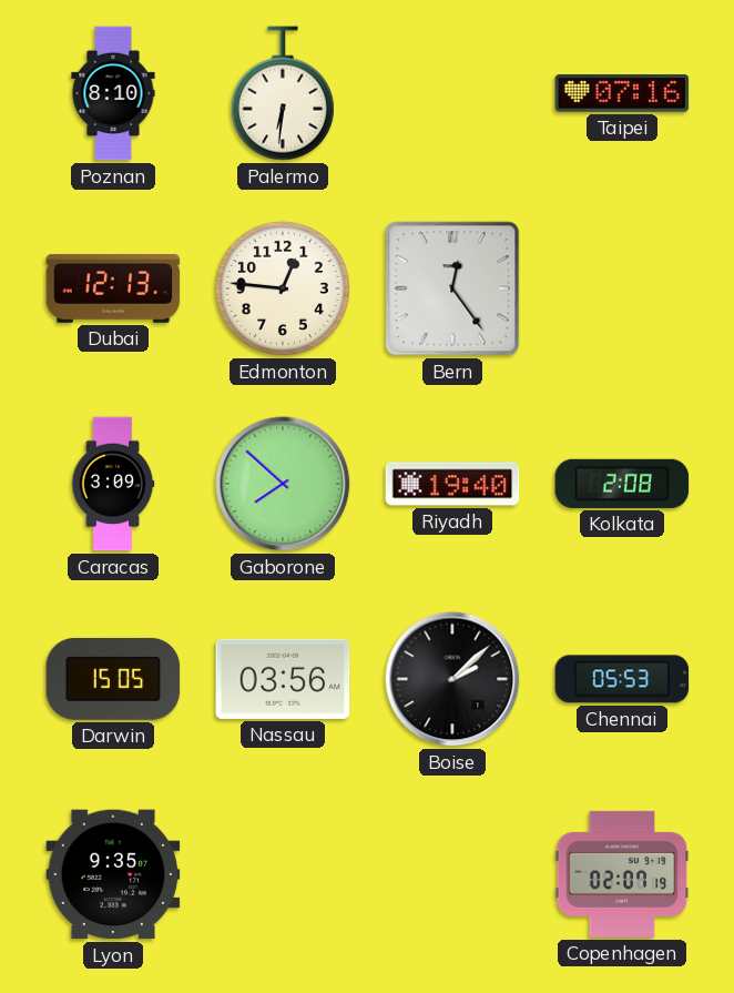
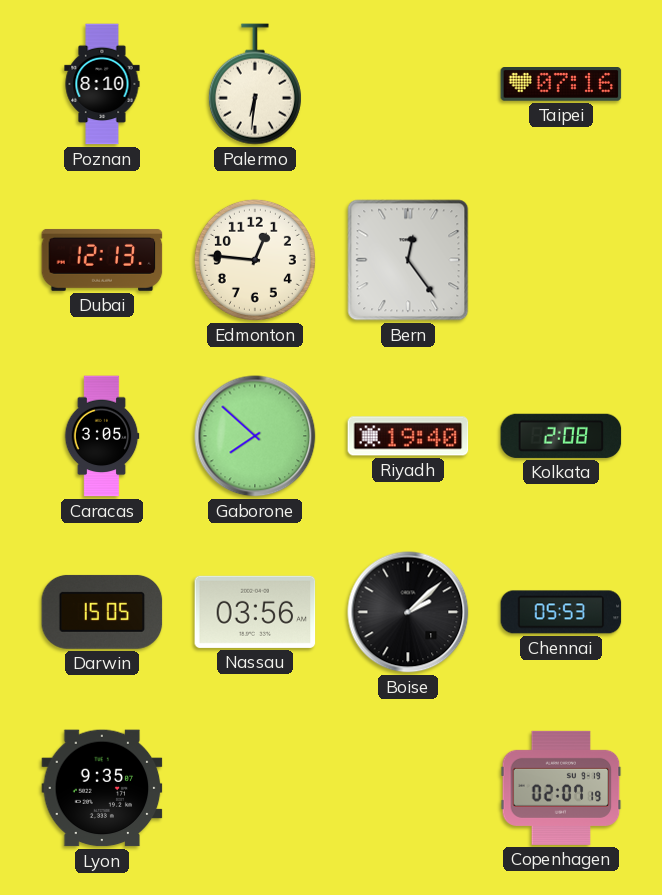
Caracas: 3:09 -> 3:05
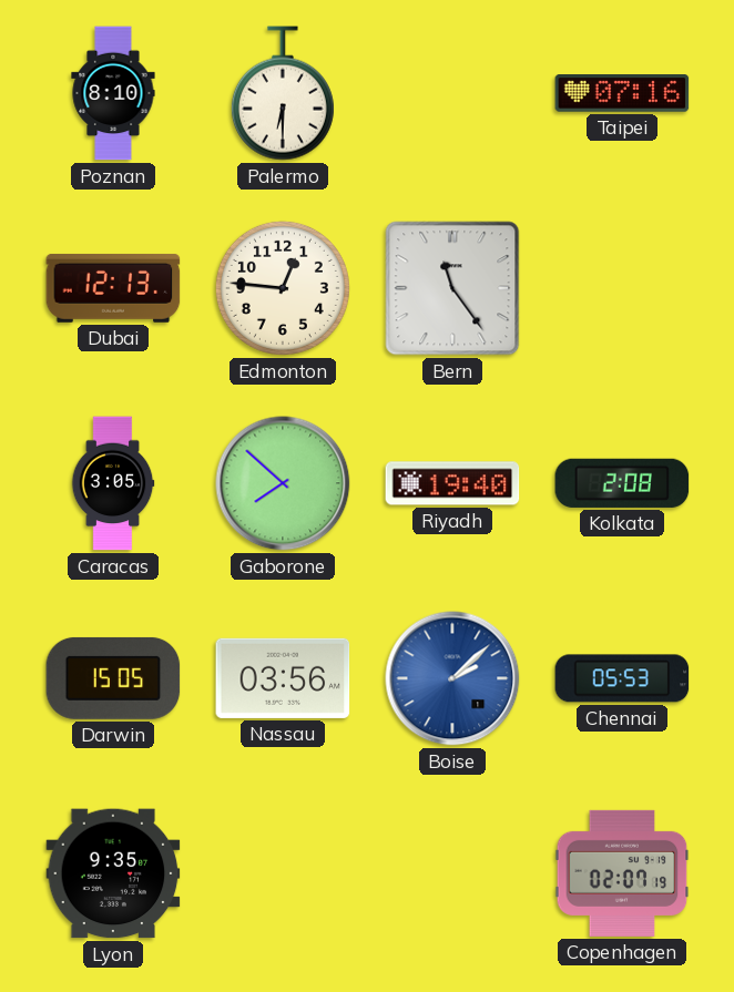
Palermo: 6:31 -> 6:30
Bern: 12:24 -> 11:24
Boise dial: black -> blue
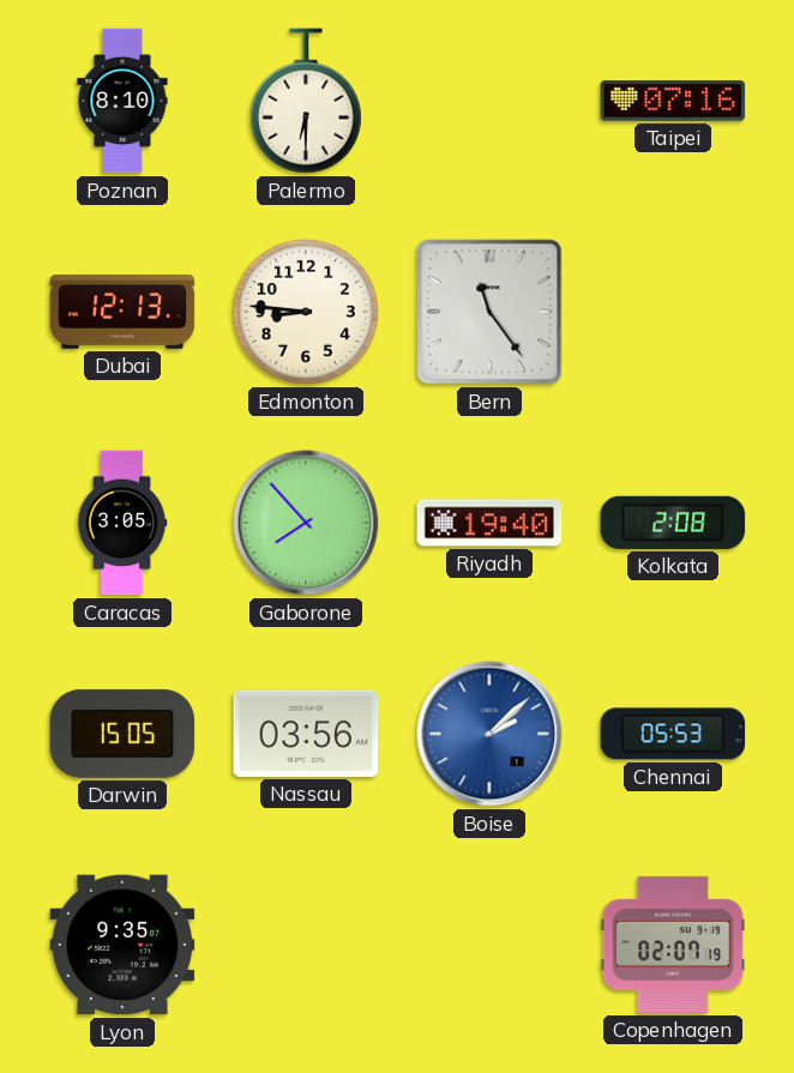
Edmonton: 12:46 -> 8:46
Gaborone: 7:52 -> 7:53
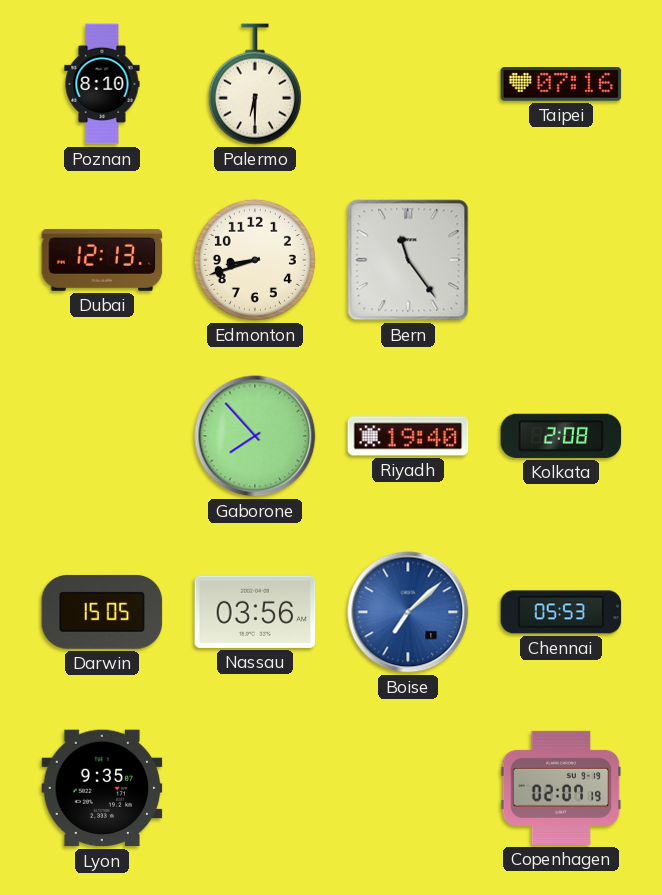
Edmonton: 8:46 -> 8:42
Caracas: 3:05 -> none
Boise: 2:08 -> 7:08
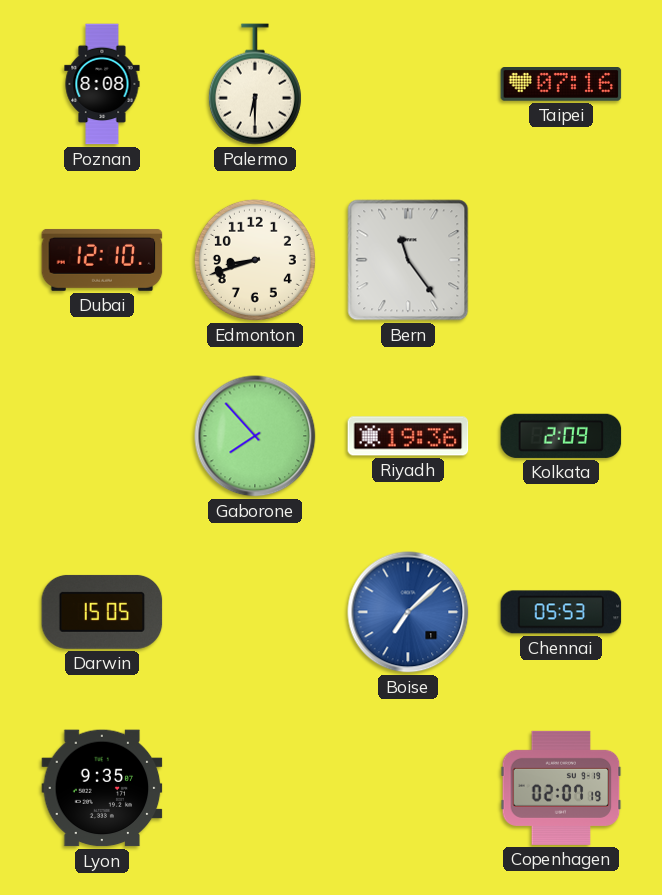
Poznan: 8:10 -> 8:08
Dubai: 12:13 -> 12:10
Riyadh: 19:40 -> 19:36
Kolkata: 2:08 -> 2:09
Nassau: 03:56 -> none
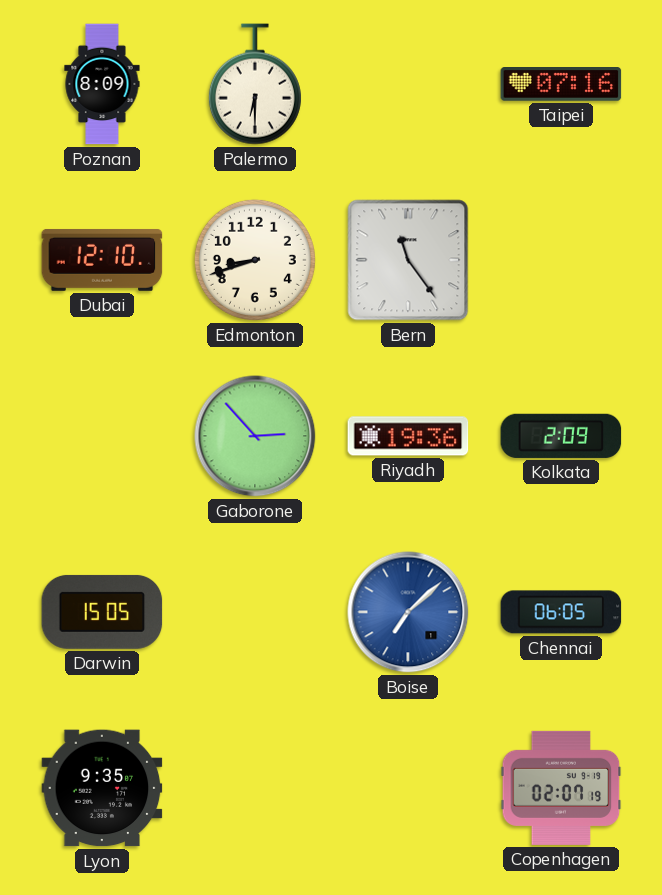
Poznan: 8:08 -> 8:09
Gaborone: 7:53 -> 2:53
Chennai: 05:53 -> 06:05
